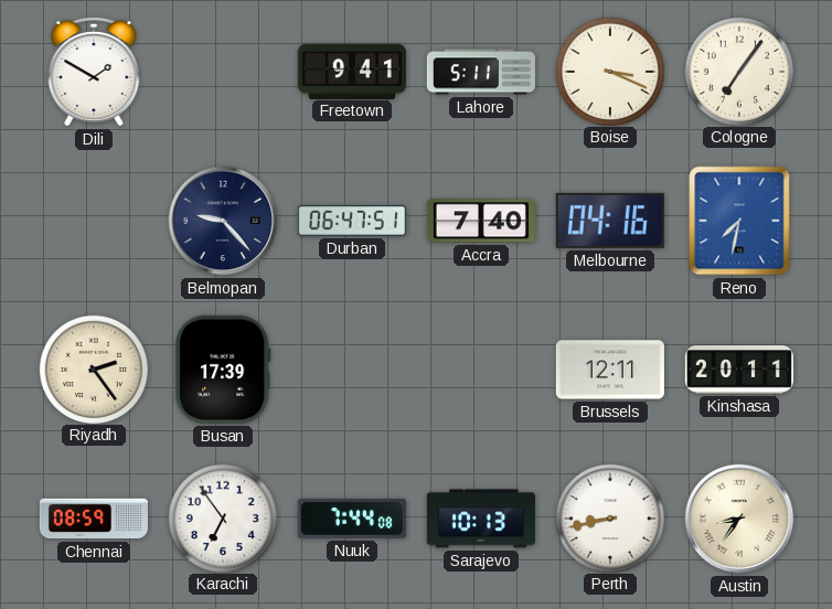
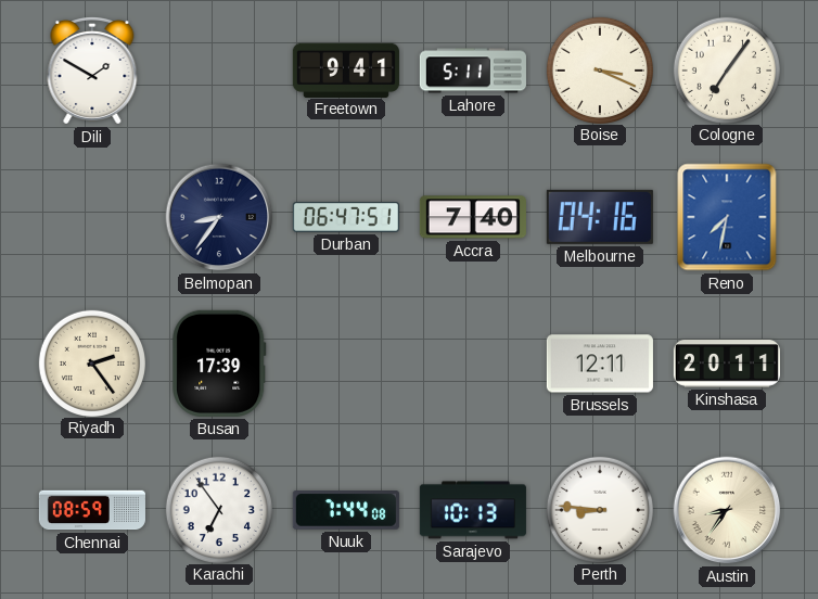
Belmopan: 9:23 -> 8:36
Perth: 8:43 -> 8:46
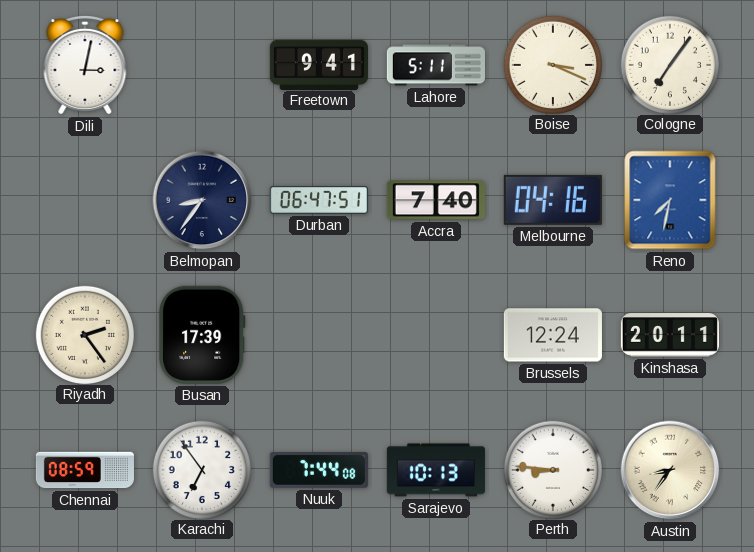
Dili: 1:50 -> 3:02
Brussels: 12:11 -> 12:24
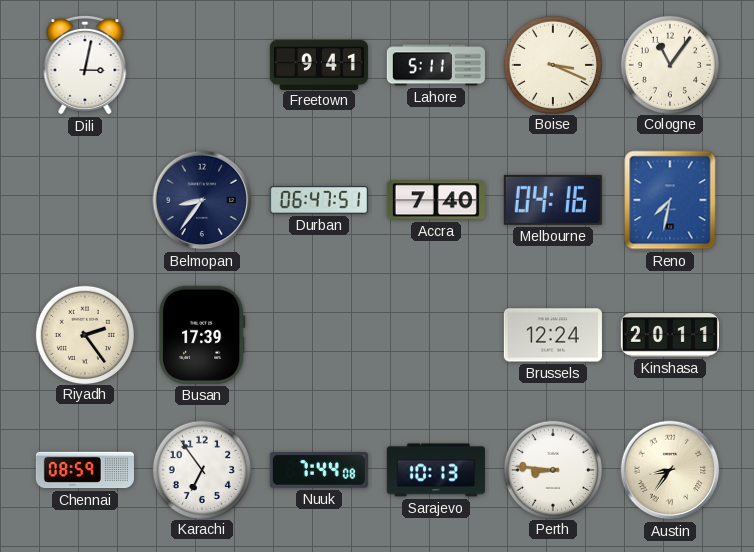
Cologne: 7:06 -> 11:06
